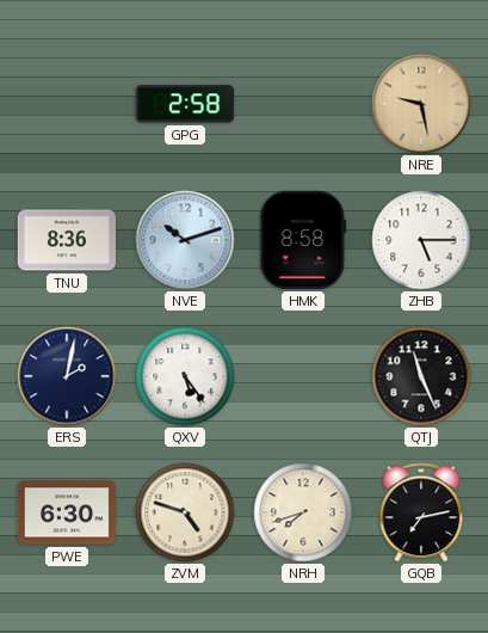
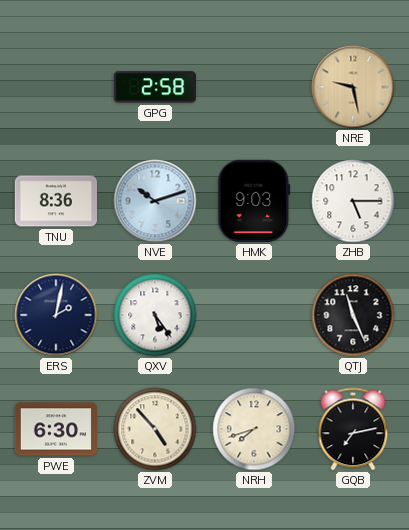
HMK: 8:58 -> 9:03
ZVM: 4:48 -> 4:53
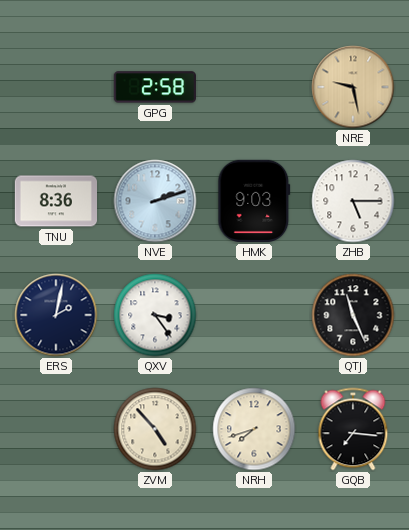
NVE: 10:12 -> 2:12
QXV: 5:24 -> 3:24
PWE: 6:30 -> none
GQB: 7:13 -> 7:16
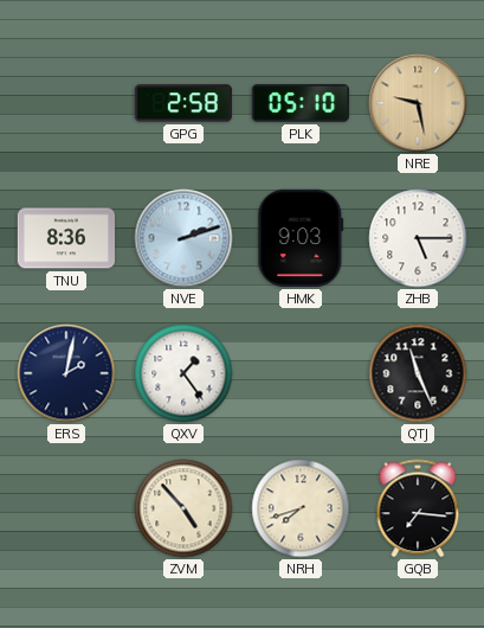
PLK: none -> 05:10
QXV: 3:24 -> 1:24
